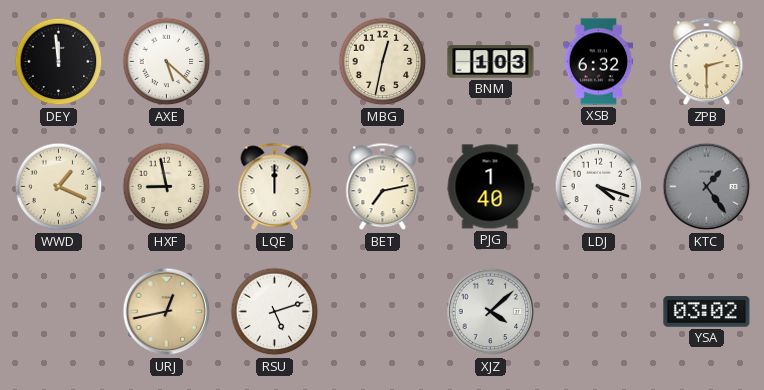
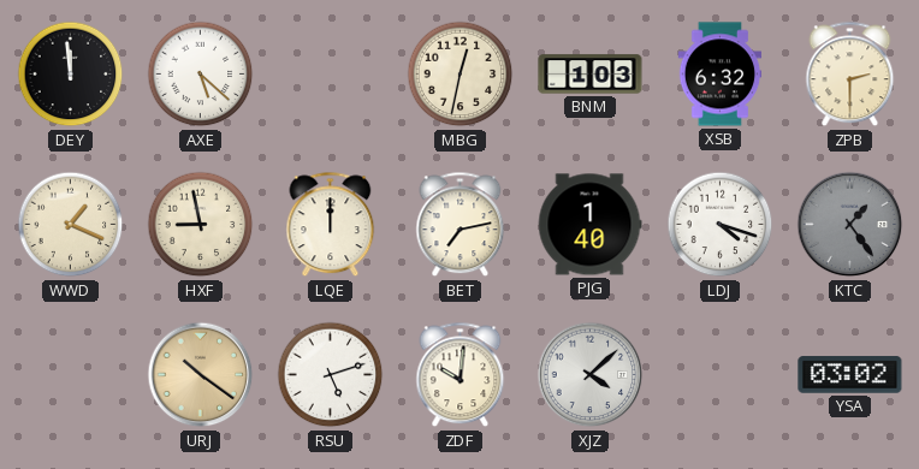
URJ: 12:43 -> 10:21
ZDF: none -> 10:01
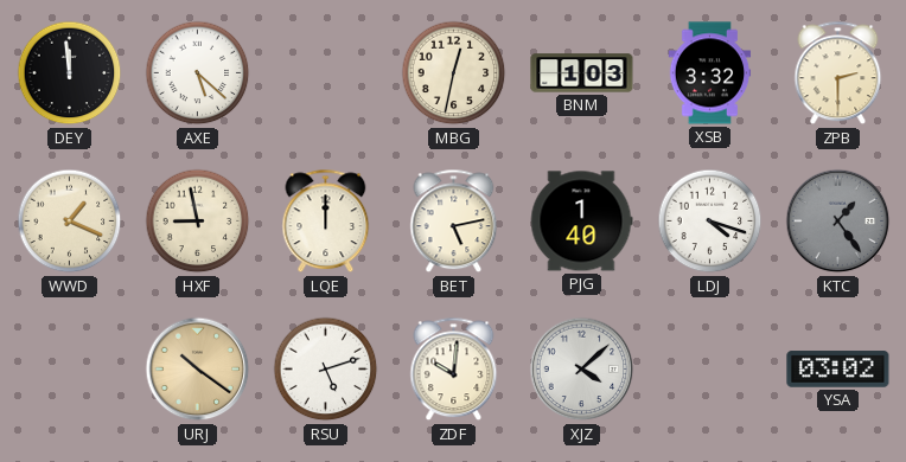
XSB: 6:32 -> 3:32
BET: 7:13 -> 5:13
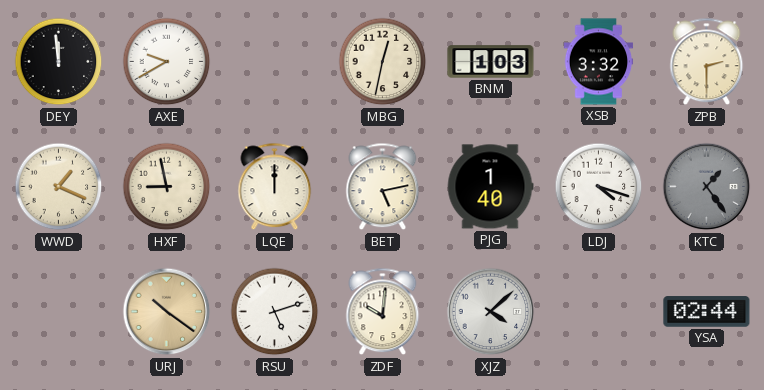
AXE: 5:22 -> 9:40
YSA: 03:02 -> 02:44
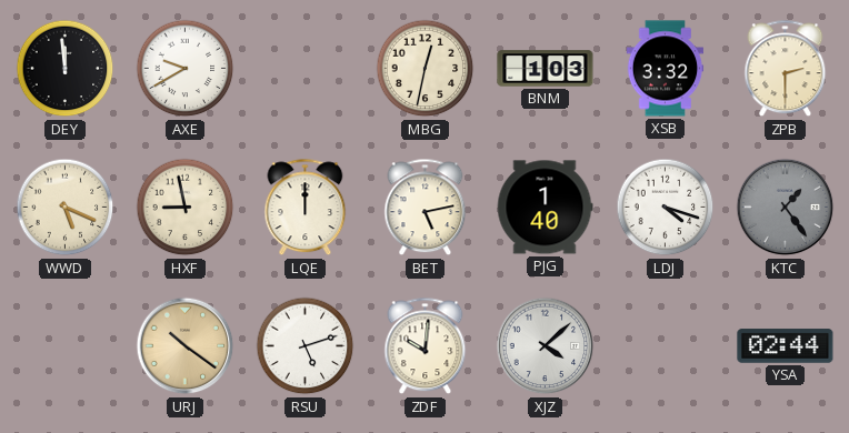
WWD: 1:19 -> 5:19
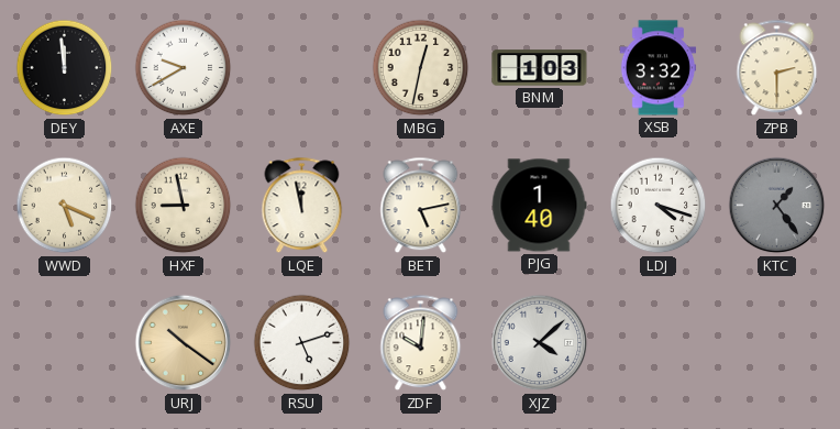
LQE: 12:00 -> 11:58
YSA: 02:44 -> none
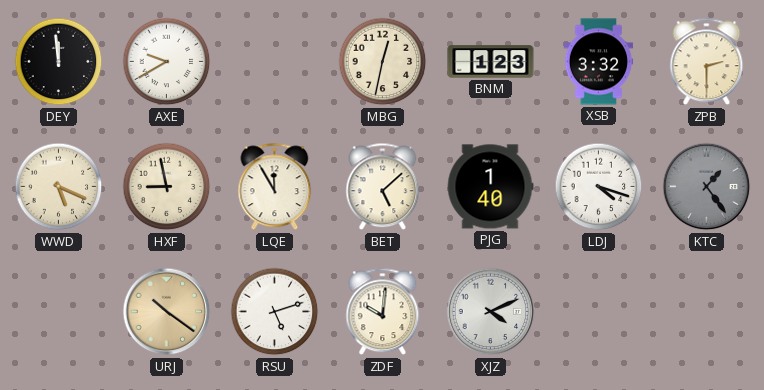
BNM: 1:03 -> 1:23
LQE: 11:58 -> 11:55
BET: 5:13 -> 5:08
XJZ: 4:08 -> 4:11
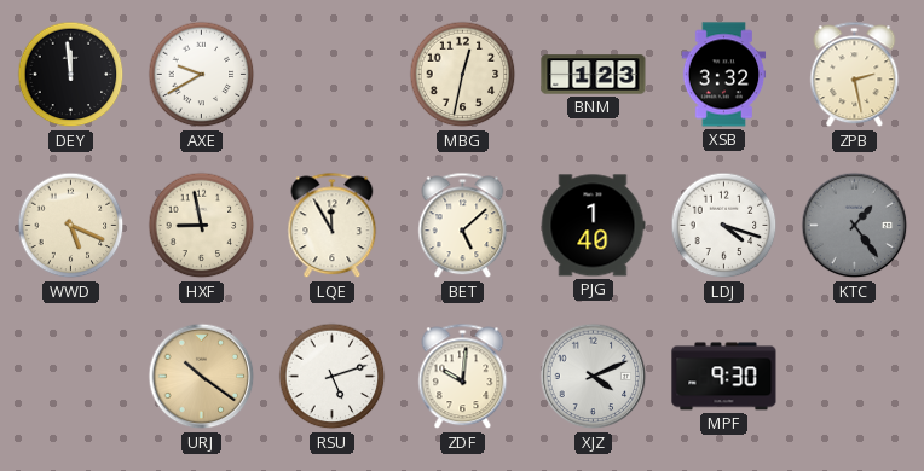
ZPB: 2:30 -> 2:28
MPF: none -> 9:30
